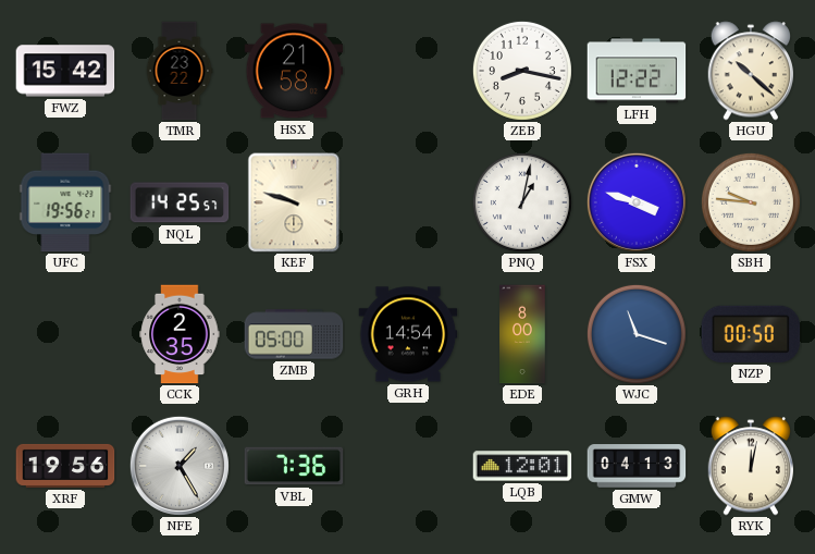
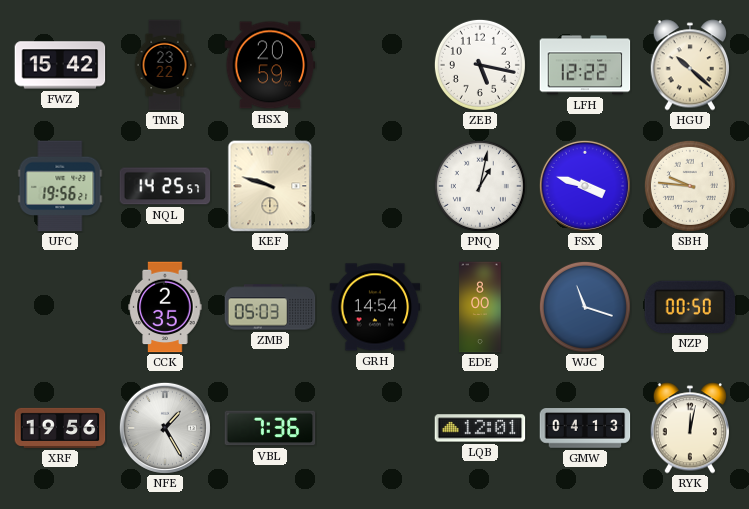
HSX: 21:58 -> 20:59
ZEB: 8:17 -> 5:17
ZMB: 05:00 -> 05:03
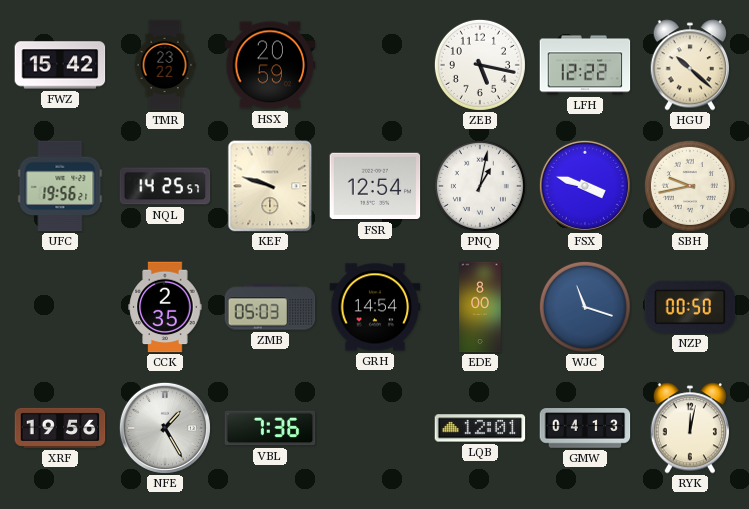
FSR: none -> 12:54
SBH: 9:46 -> 9:43
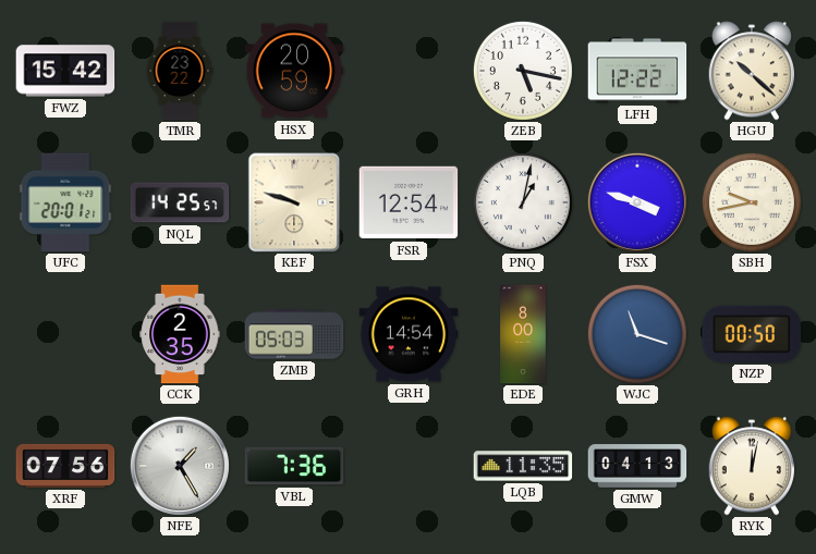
UFC: 19:56 -> 20:01
XRF: 19:56 -> 07:56
LQB: 12:01 -> 11:35
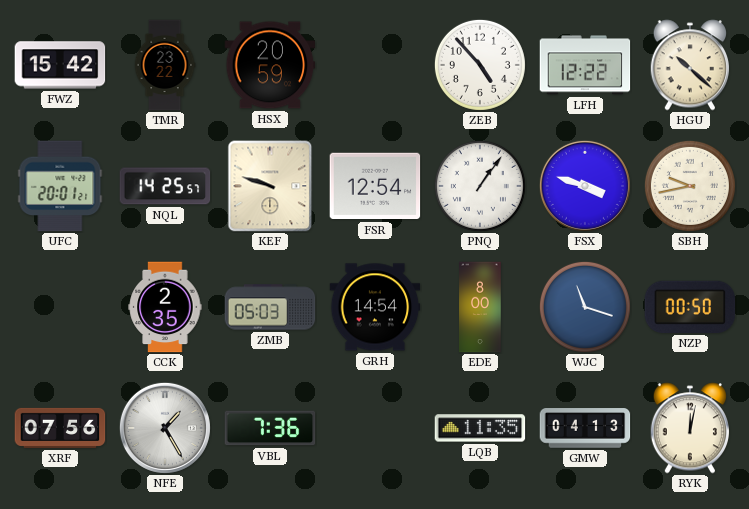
ZEB: 5:17 -> 4:53
PNQ: 1:02 -> 1:06
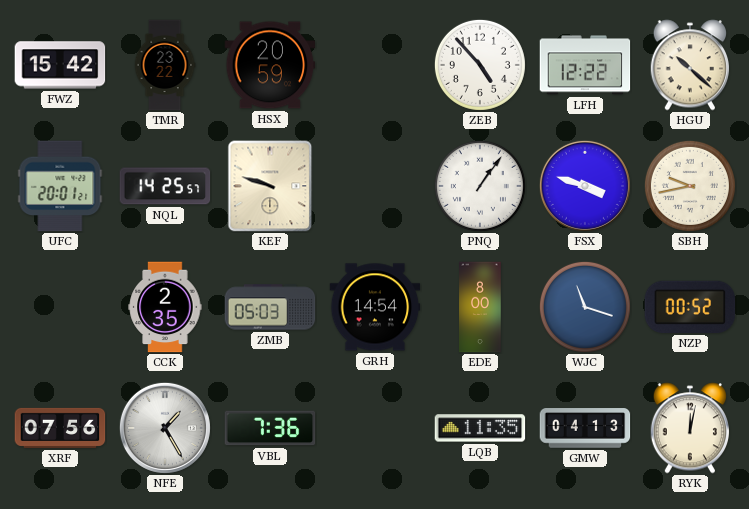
FSR: 12:54 -> none
NZP: 00:50 -> 00:52
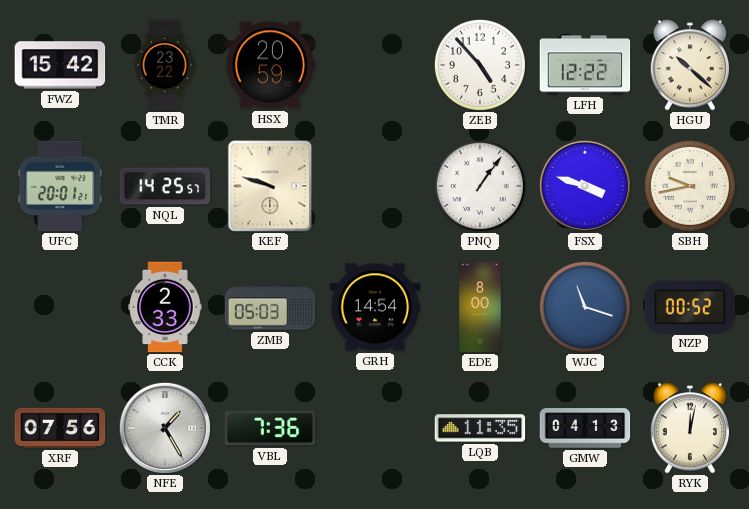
CCK: 2:35 -> 2:33
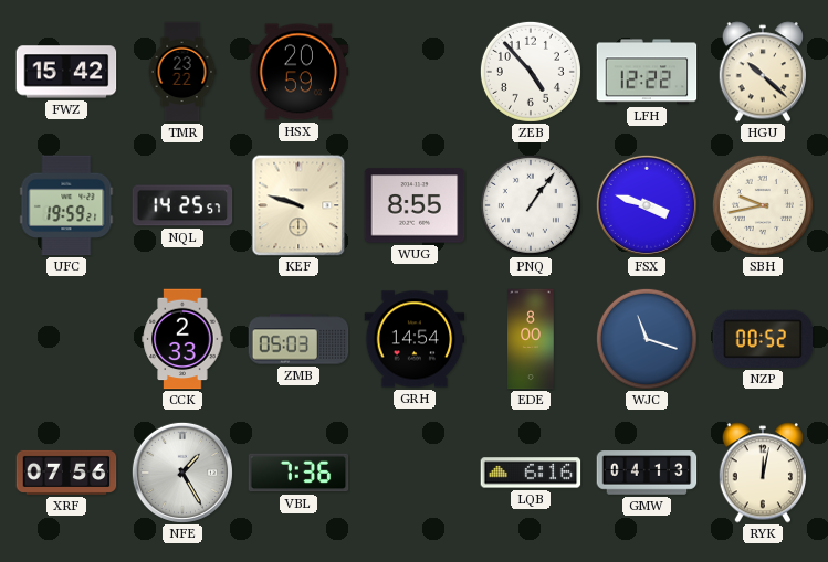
UFC: 20:01 -> 19:59
WUG: none -> 8:55
LQB: 11:35 -> 6:16
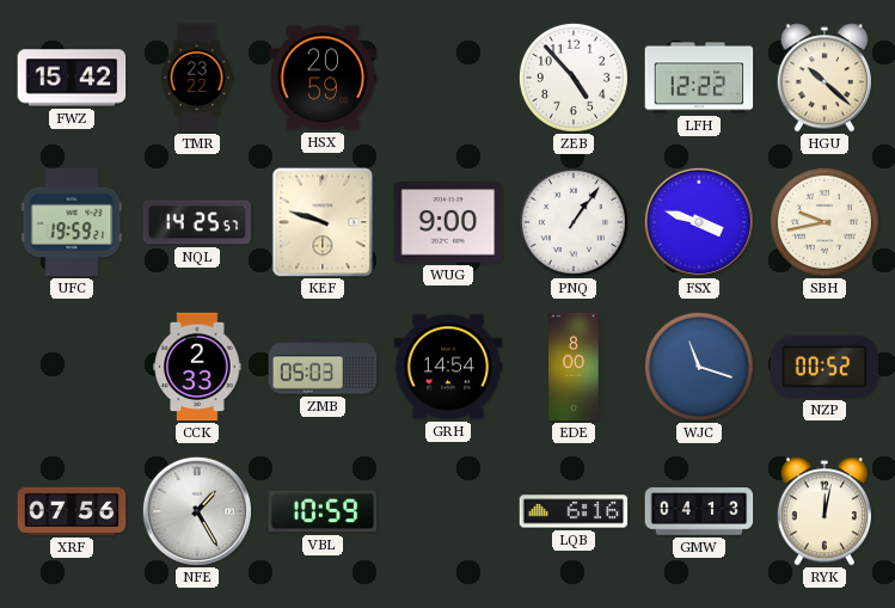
WUG: 8:55 -> 9:00
VBL: 7:36 -> 10:59
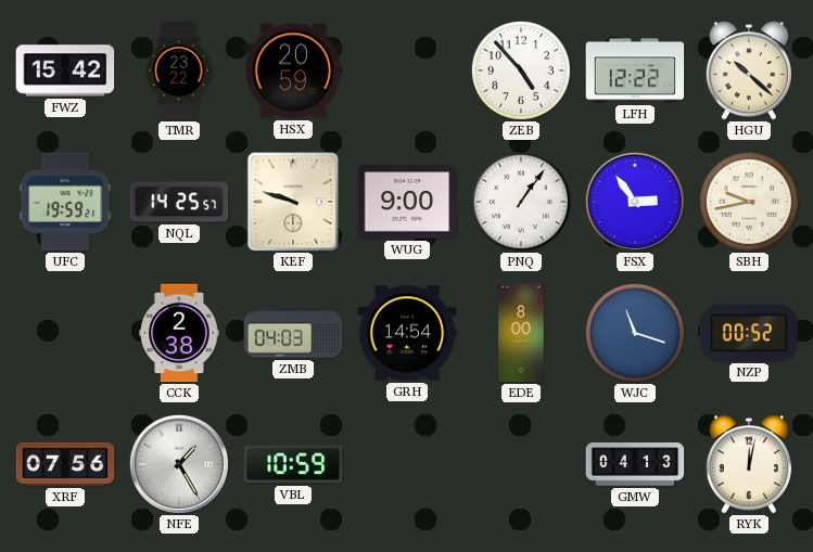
FSX: 3:48 -> 2:54
CCK: 2:33 -> 2:38
ZMB: 05:03 -> 04:03
LQB: 6:16 -> none
